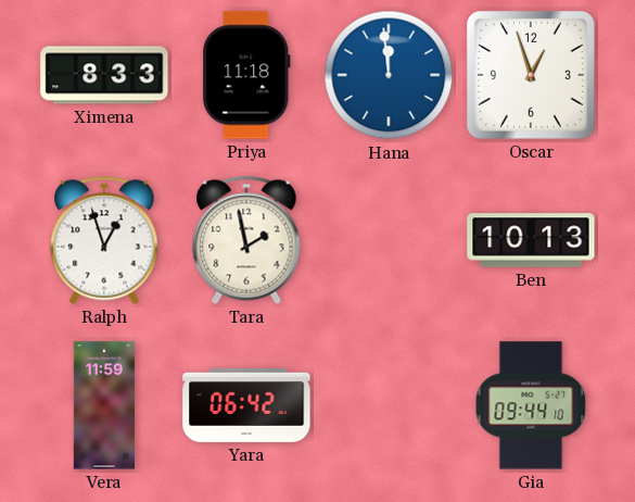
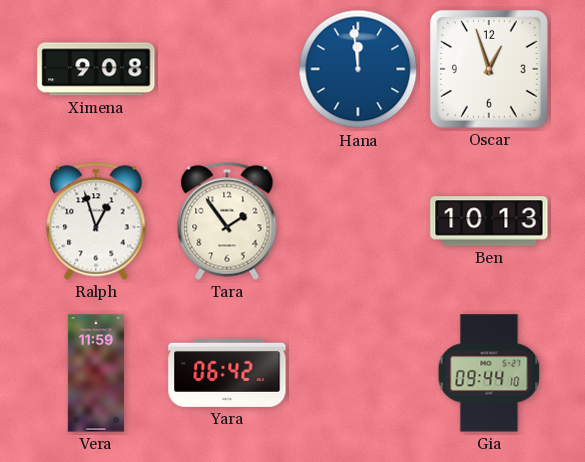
Ximena: 8:33 -> 9:08
Priya: 11:18 -> none
Tara: 1:58 -> 1:54
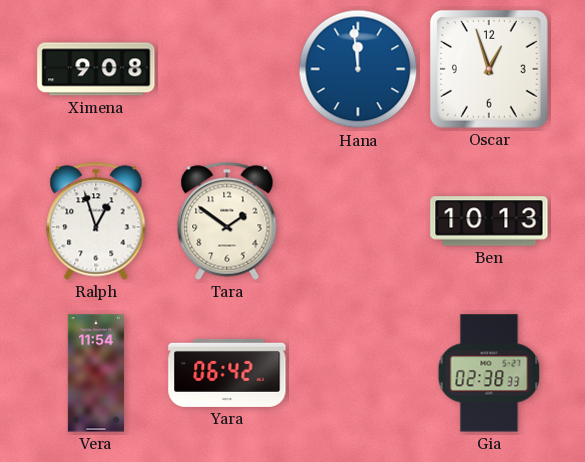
Tara: 1:54 -> 1:51
Vera: 11:59 -> 11:54
Gia: 09:44 -> 02:38
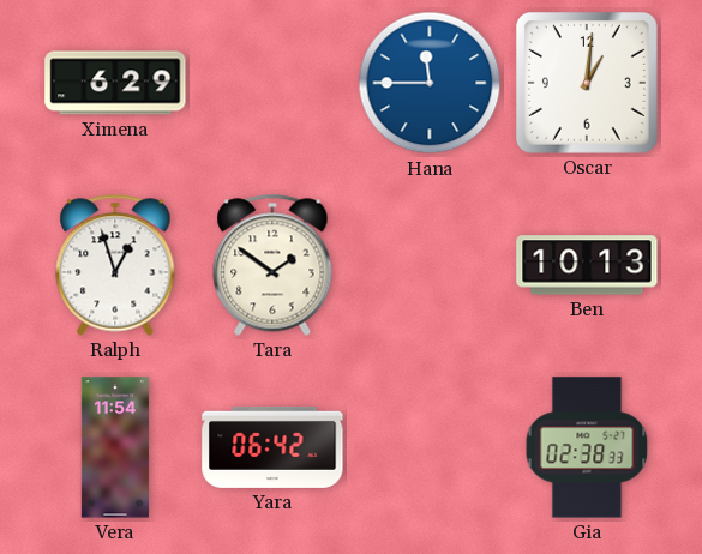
Ximena: 9:08 -> 6:29
Hana: 11:59 -> 11:45
Oscar: 12:57 -> 1:01
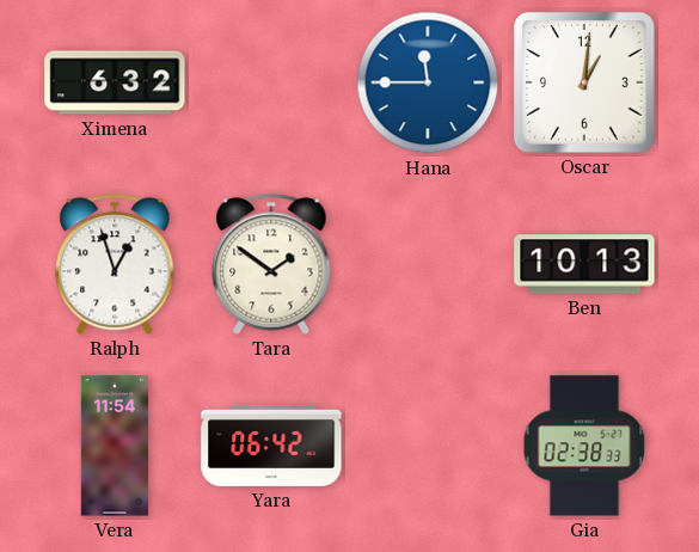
Ximena: 6:29 -> 6:32
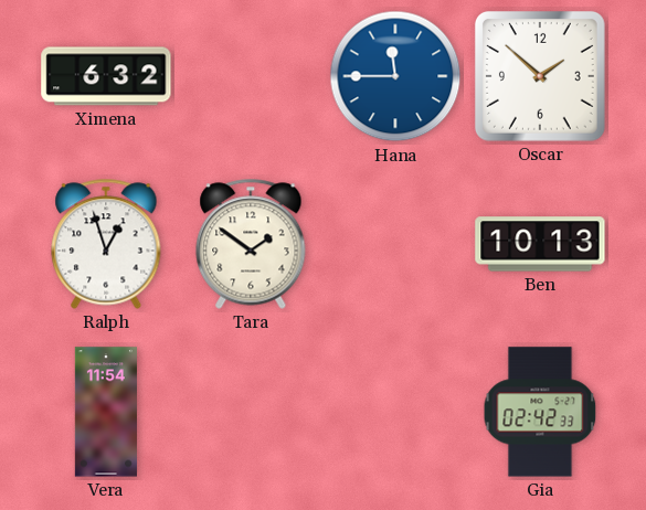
Oscar: 1:01 -> 1:52
Yara: 06:42 -> none
Gia: 02:38 -> 02:42
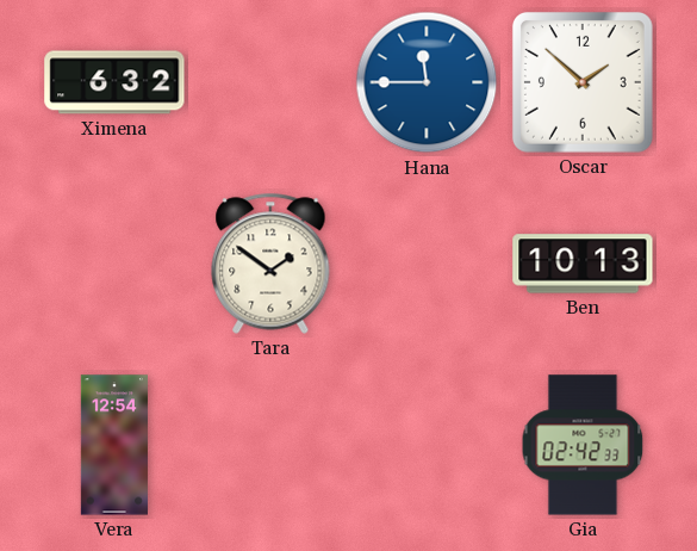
Ralph: 12:57 -> none
Vera: 11:54 -> 12:54
